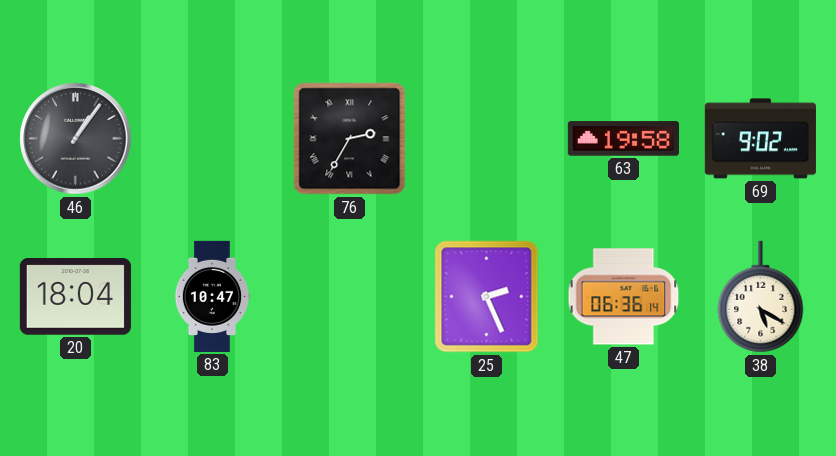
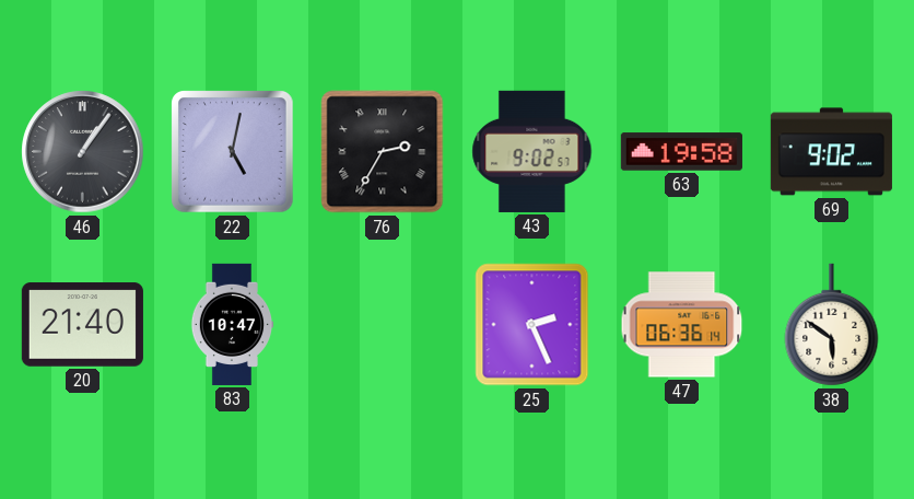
22: none -> 5:02
43: none -> 9:02
20: 18:04 -> 21:40
38: 5:20 -> 5:51
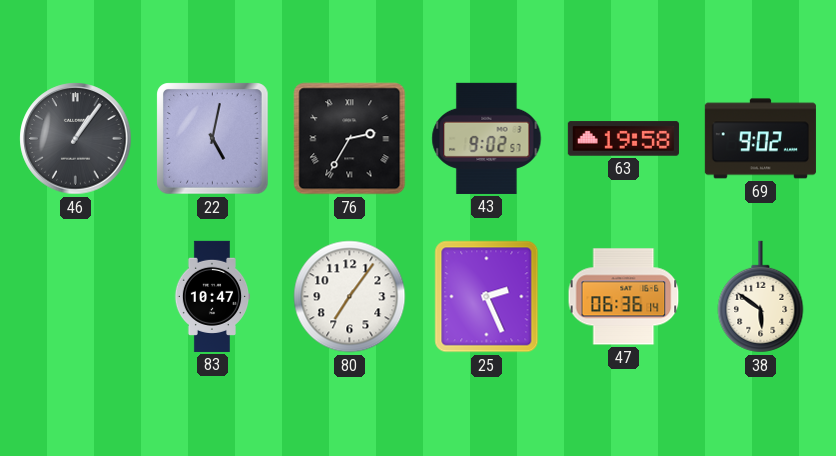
20: 21:40 -> none
80: none -> 7:06
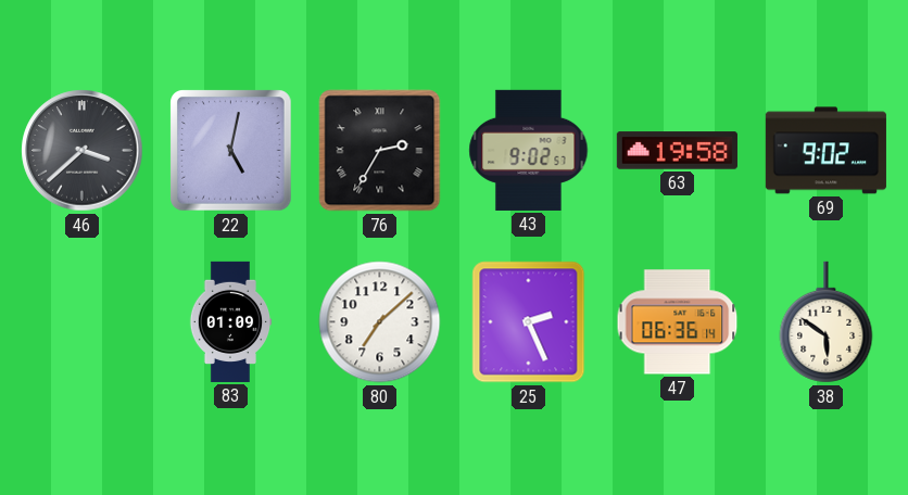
46: 1:06 -> 3:38
83: 10:47 -> 01:09
80: 7:06 -> 7:08
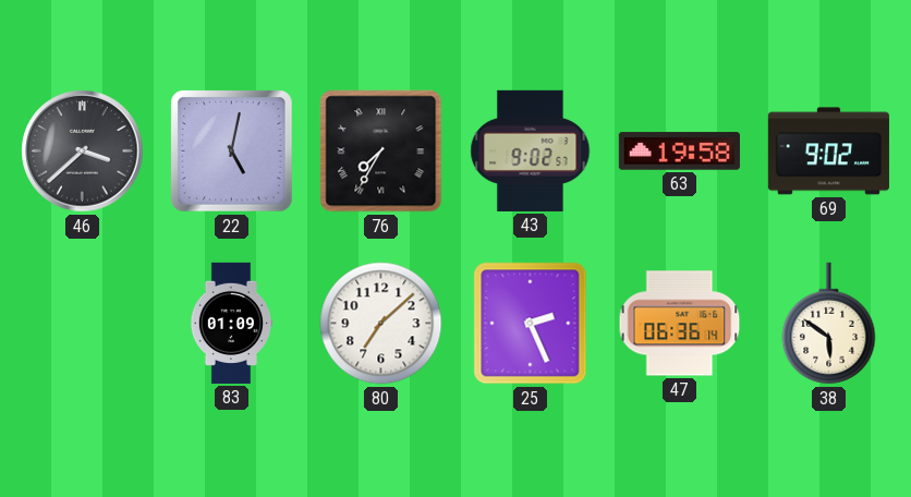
76: 2:35 -> 7:35
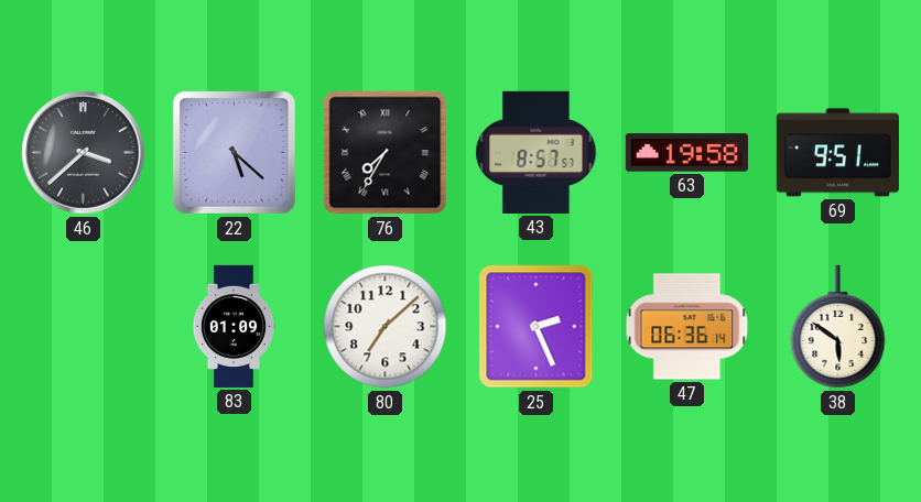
22: 5:02 -> 5:22
43: 9:02 -> 8:57
69: 9:02 -> 9:51
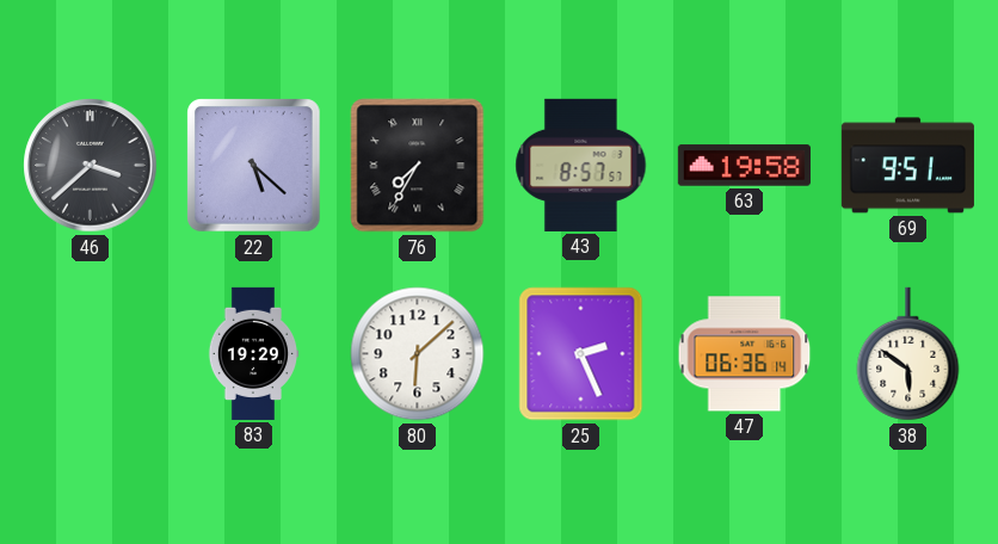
83: 01:09 -> 19:29
80: 7:08 -> 6:08
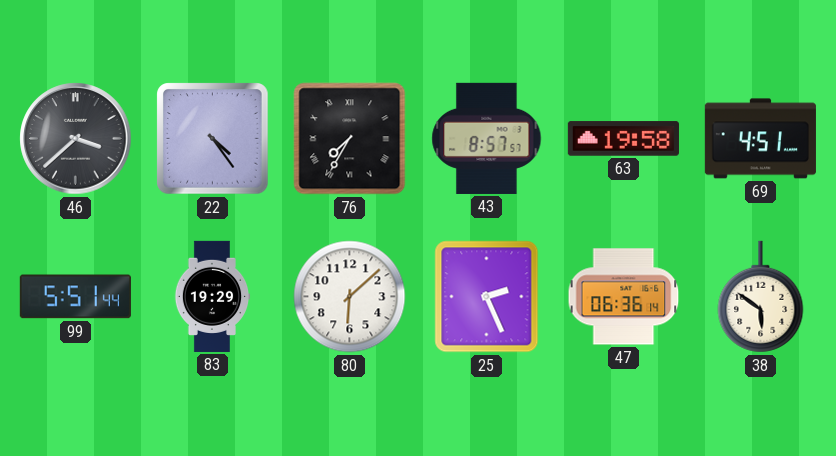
22: 5:22 -> 4:24
69: 9:51 -> 4:51
99: none -> 5:51
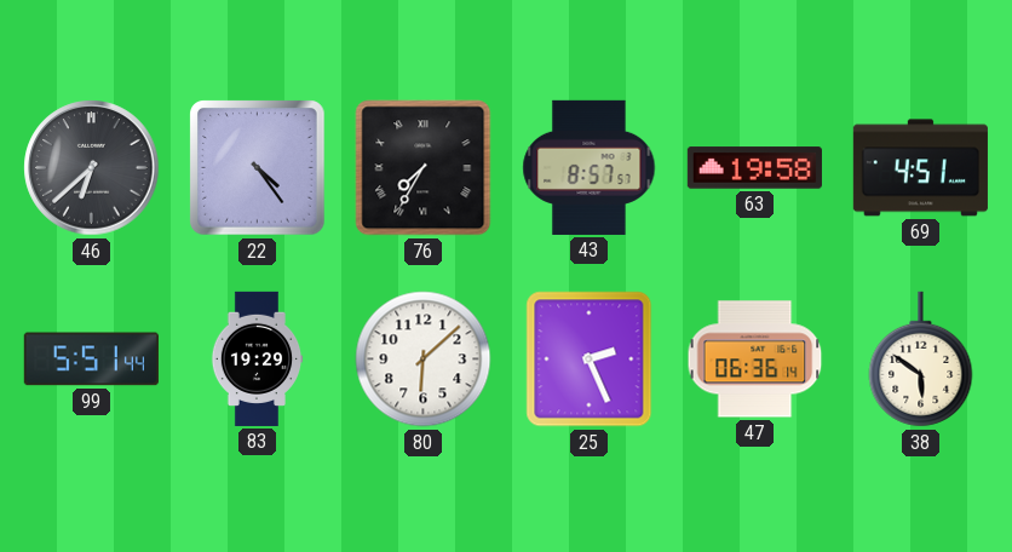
46: 3:38 -> 6:38
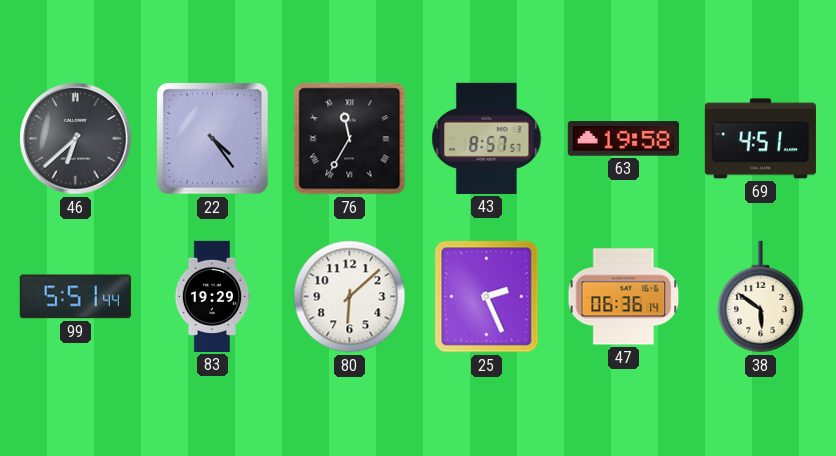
76: 7:35 -> 11:35
